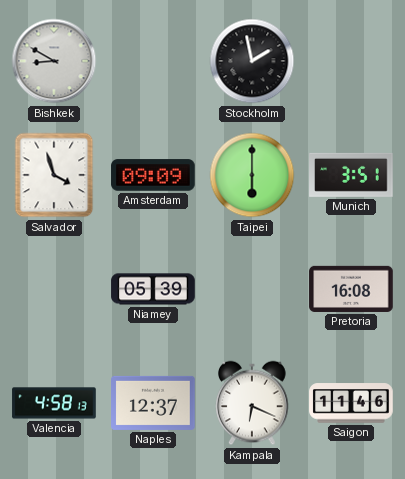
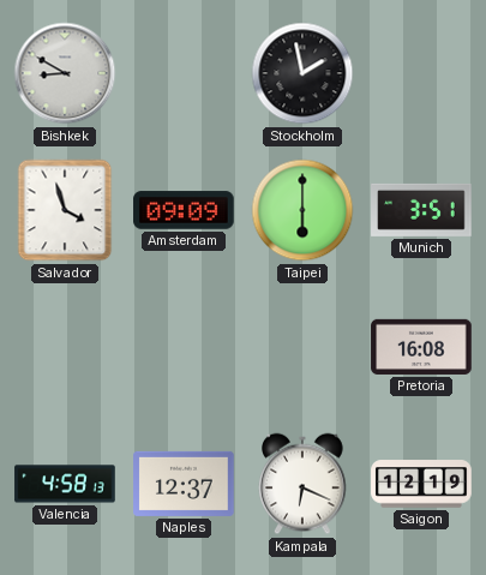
Niamey: 05:39 -> none
Saigon: 11:46 -> 12:19
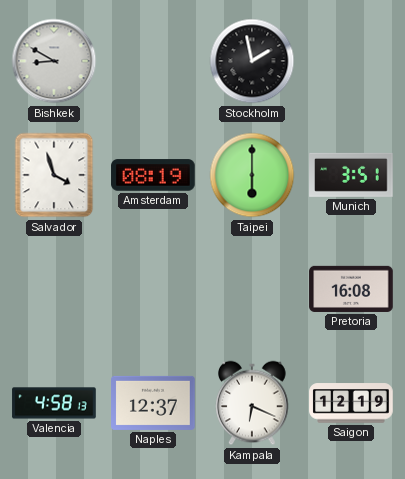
Amsterdam: 09:09 -> 08:19
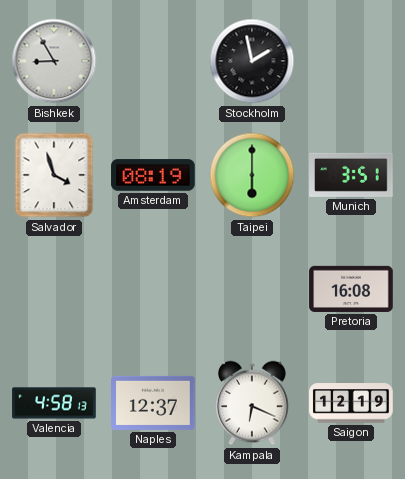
Bishkek: 8:50 -> 8:55
